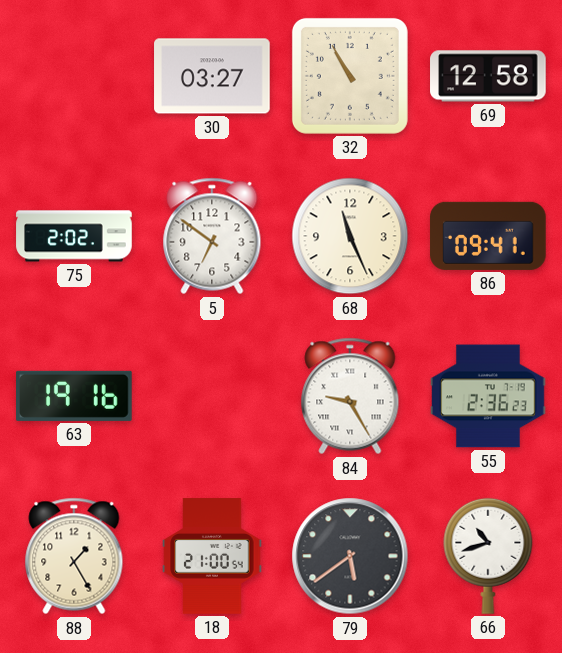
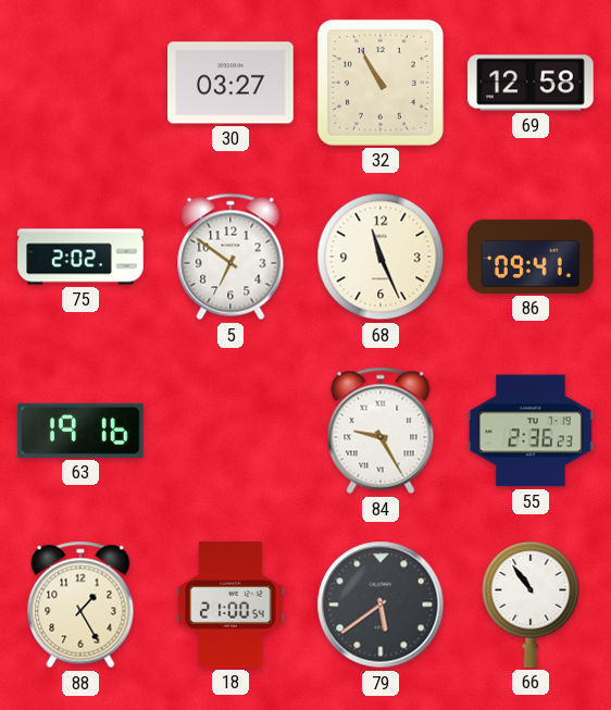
66: 10:42 -> 10:54
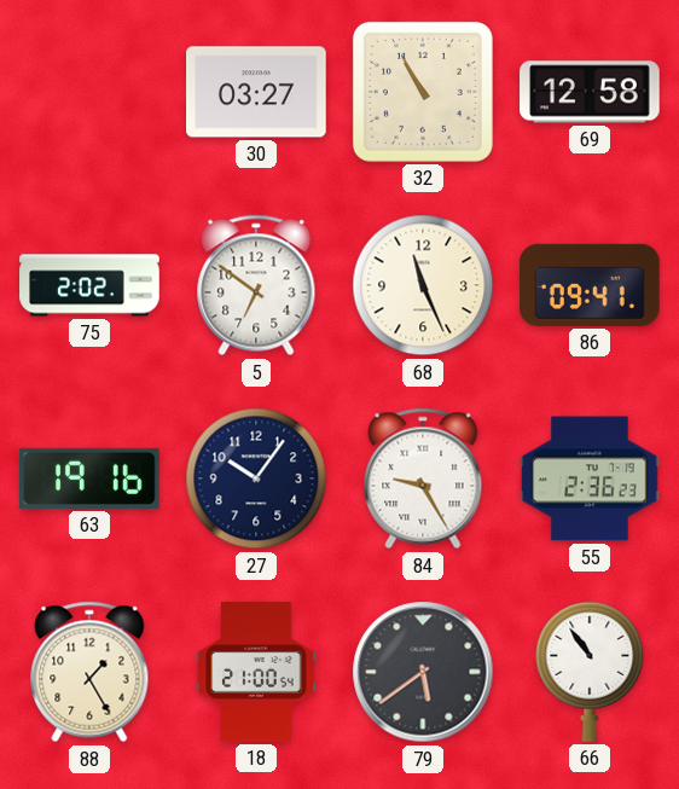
27: none -> 10:06
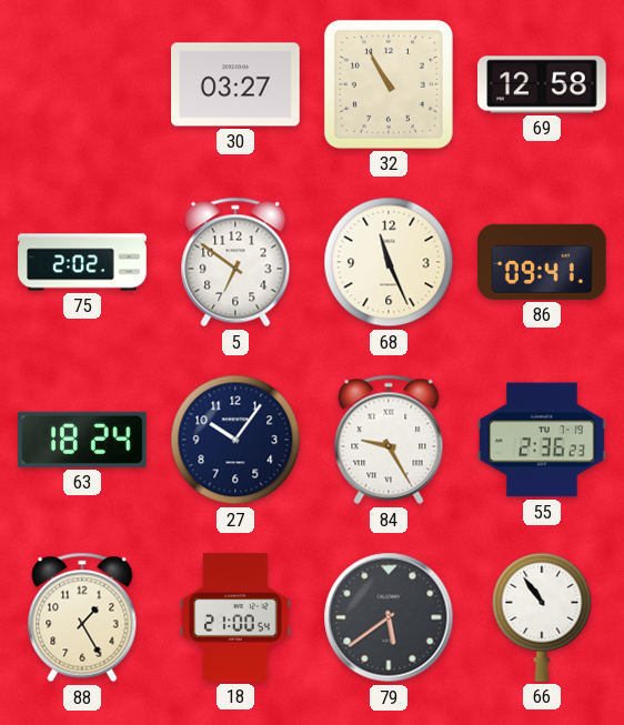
63: 19:16 -> 18:24
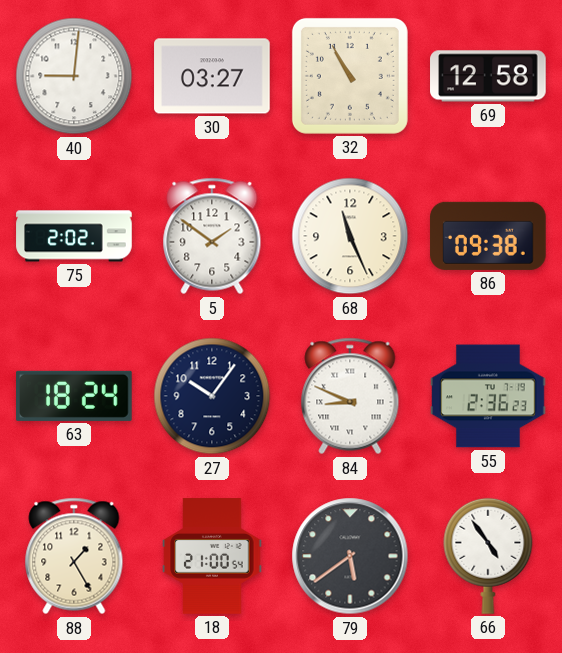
40: none -> 9:01
5: 6:51 -> 1:51
86: 09:41 -> 09:38
84: 9:25 -> 8:49
66: 10:54 -> 4:54
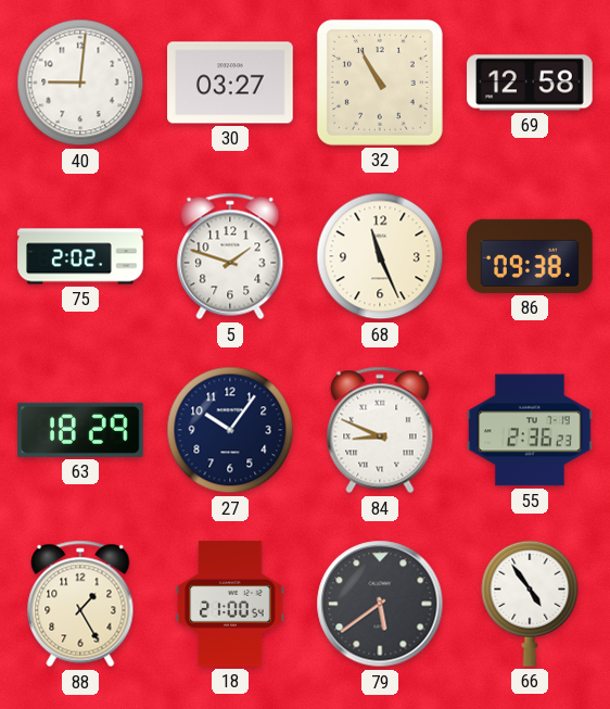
5: 1:51 -> 1:48
63: 18:24 -> 18:29
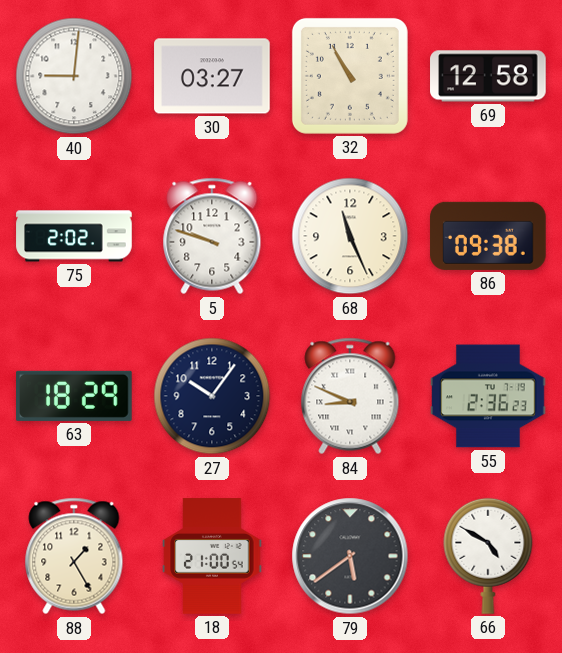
5: 1:48 -> 9:48
66: 4:54 -> 4:50
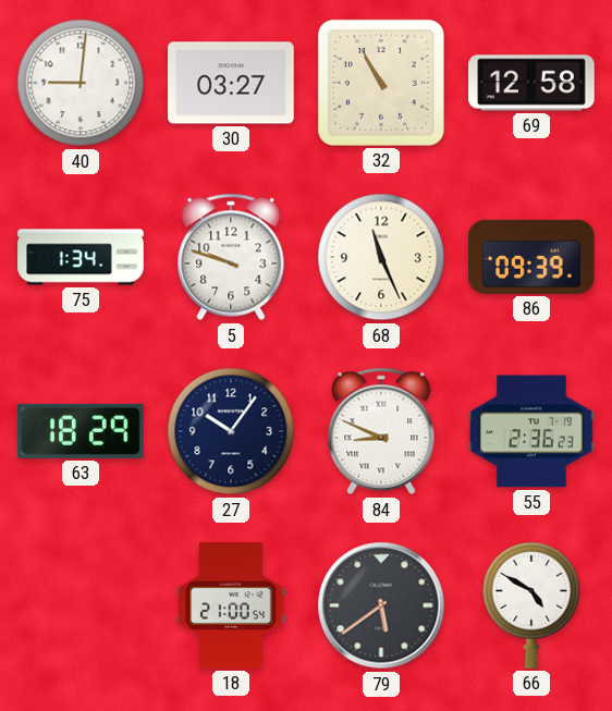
75: 2:02 -> 1:34
86: 09:38 -> 09:39
88: 1:25 -> none
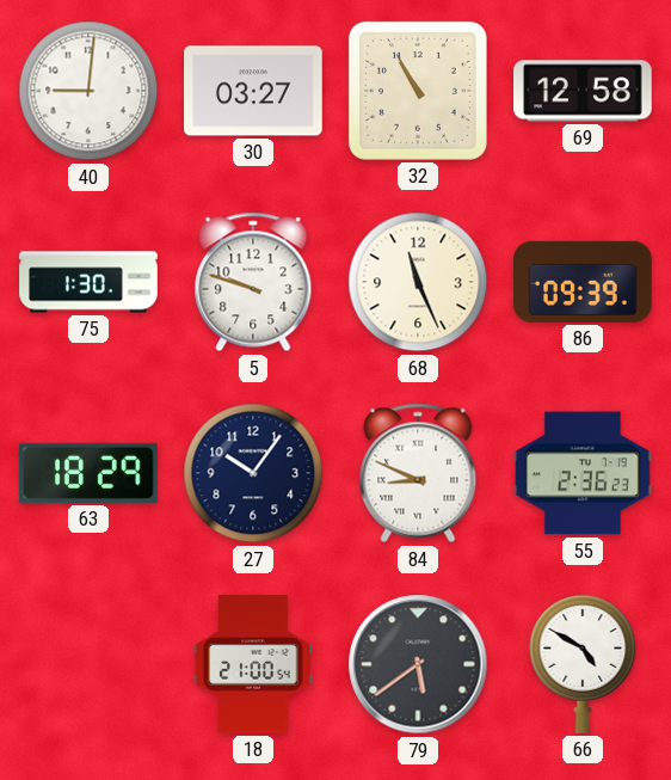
75: 1:34 -> 1:30
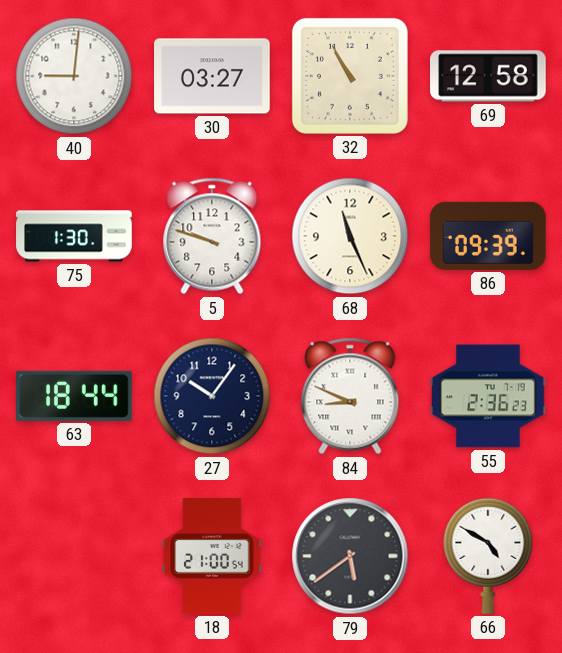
63: 18:29 -> 18:44
